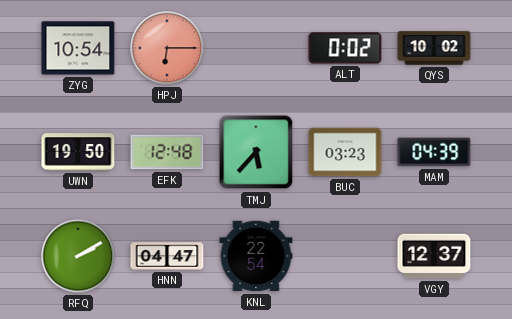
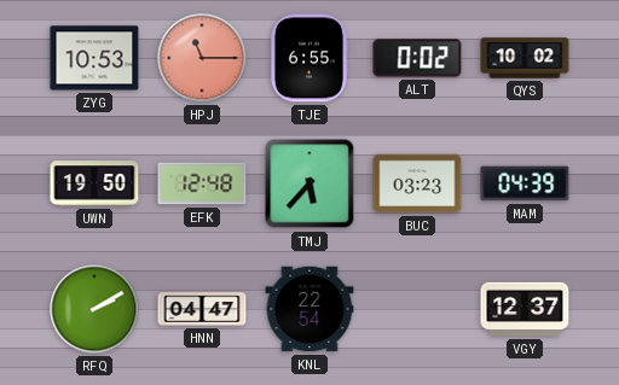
ZYG: 10:54 -> 10:53
HPJ: 6:15 -> 11:15
TJE: none -> 6:55
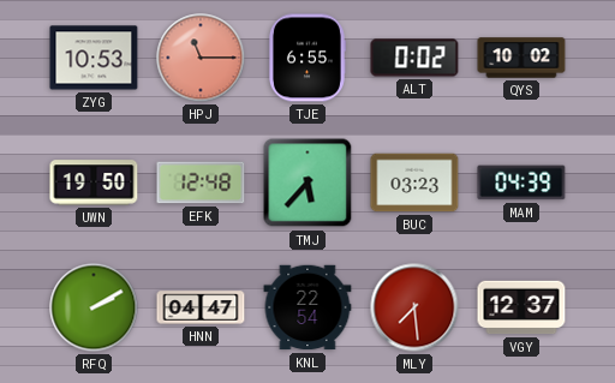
MLY: none -> 7:29
